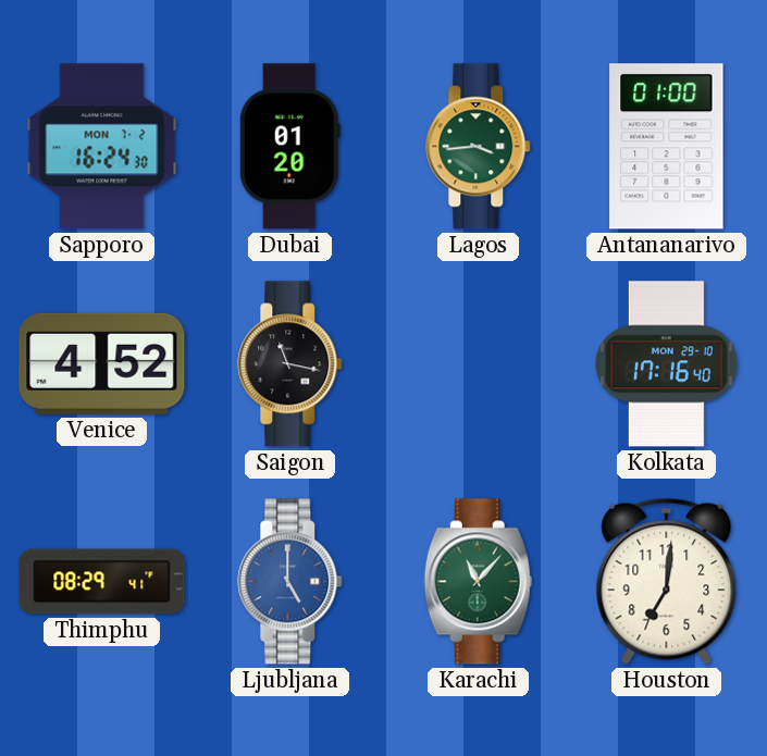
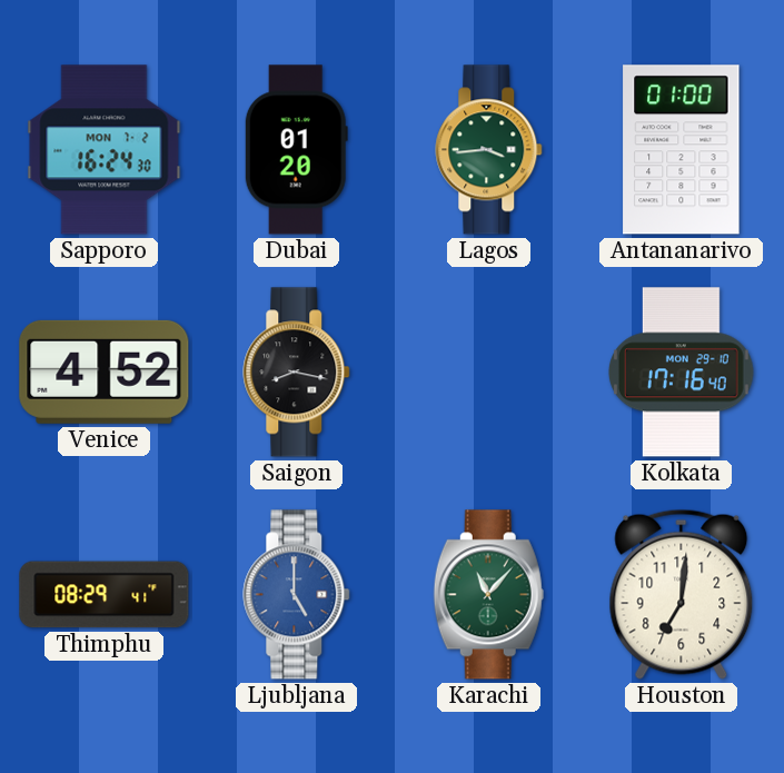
Saigon: 11:17 -> 8:17
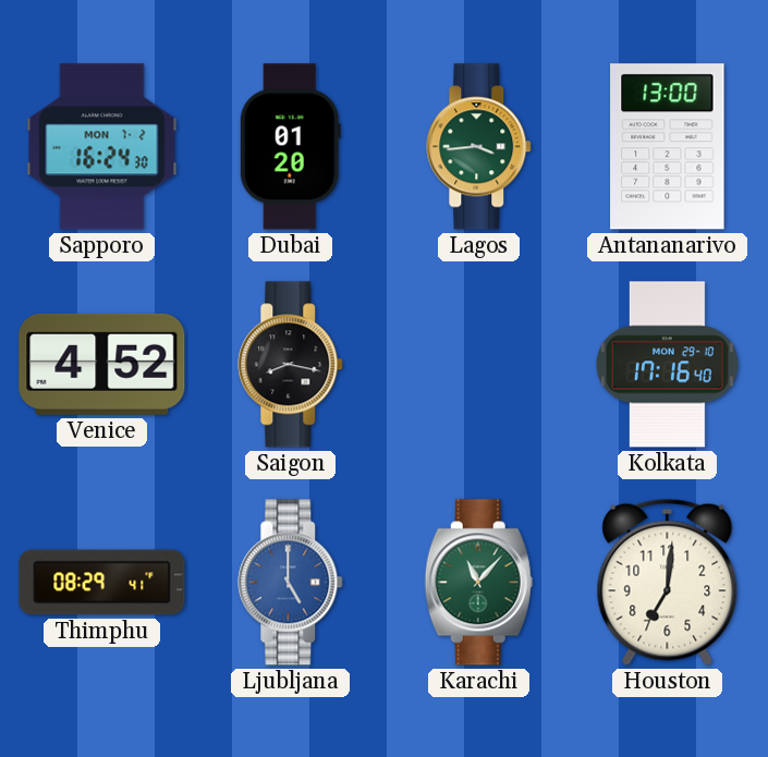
Antananarivo: 01:00 -> 13:00
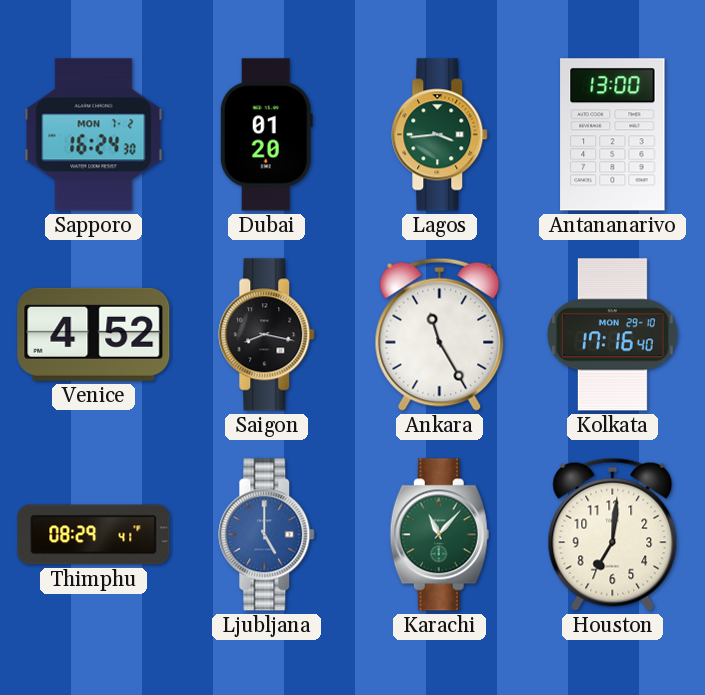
Ankara: none -> 11:25
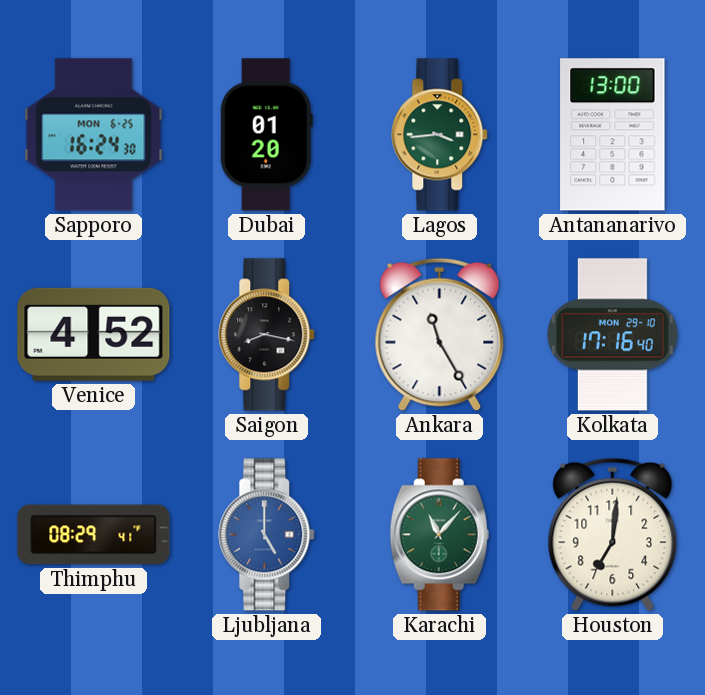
Sapporo date: MON 7-2 -> MON 6-25
